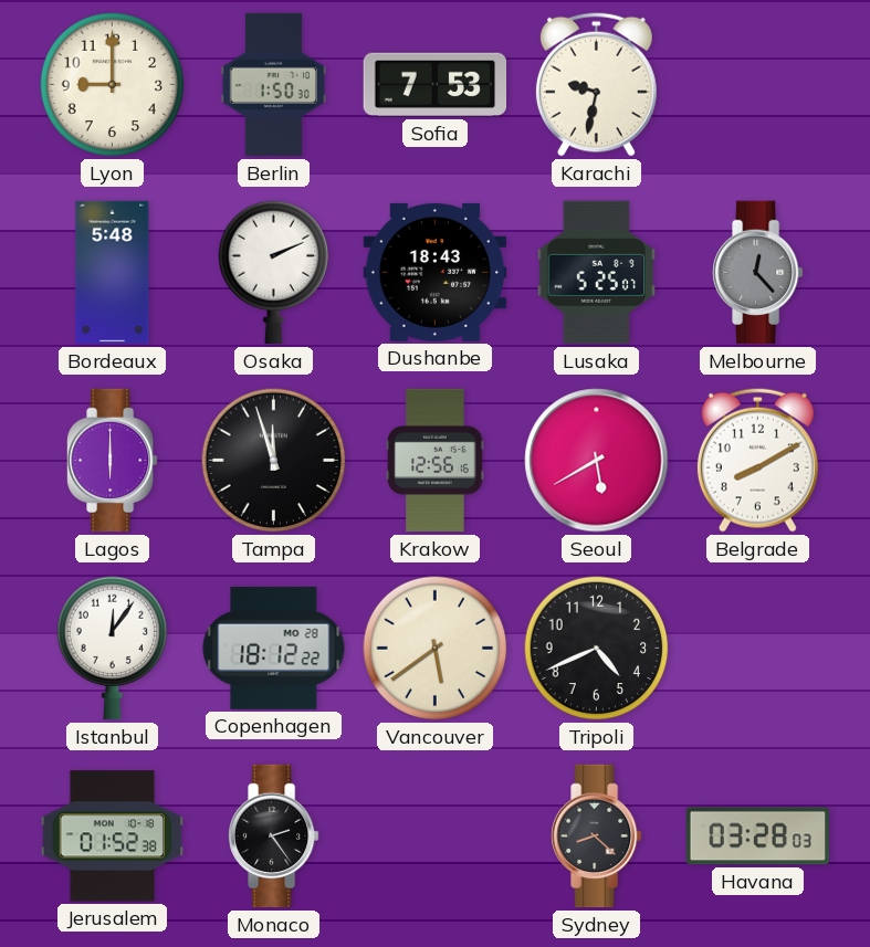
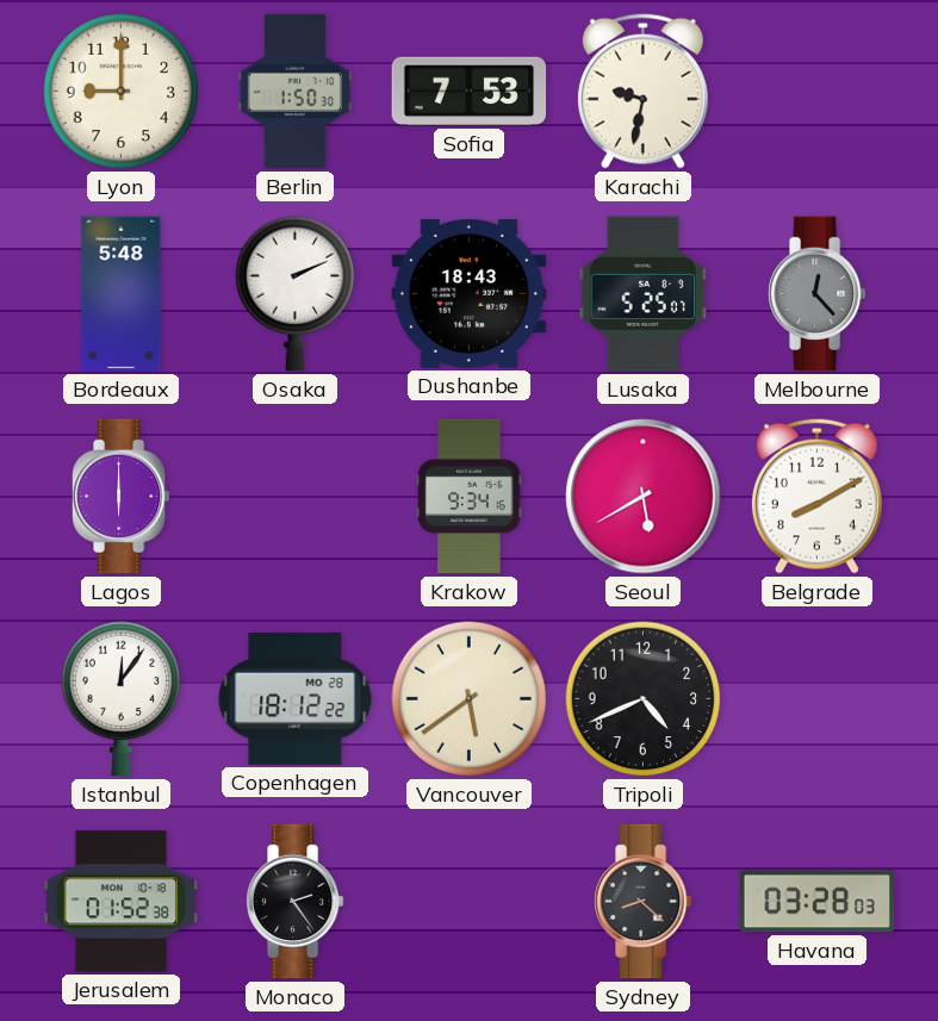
Tampa: 11:57 -> none
Krakow: 12:56 -> 9:34
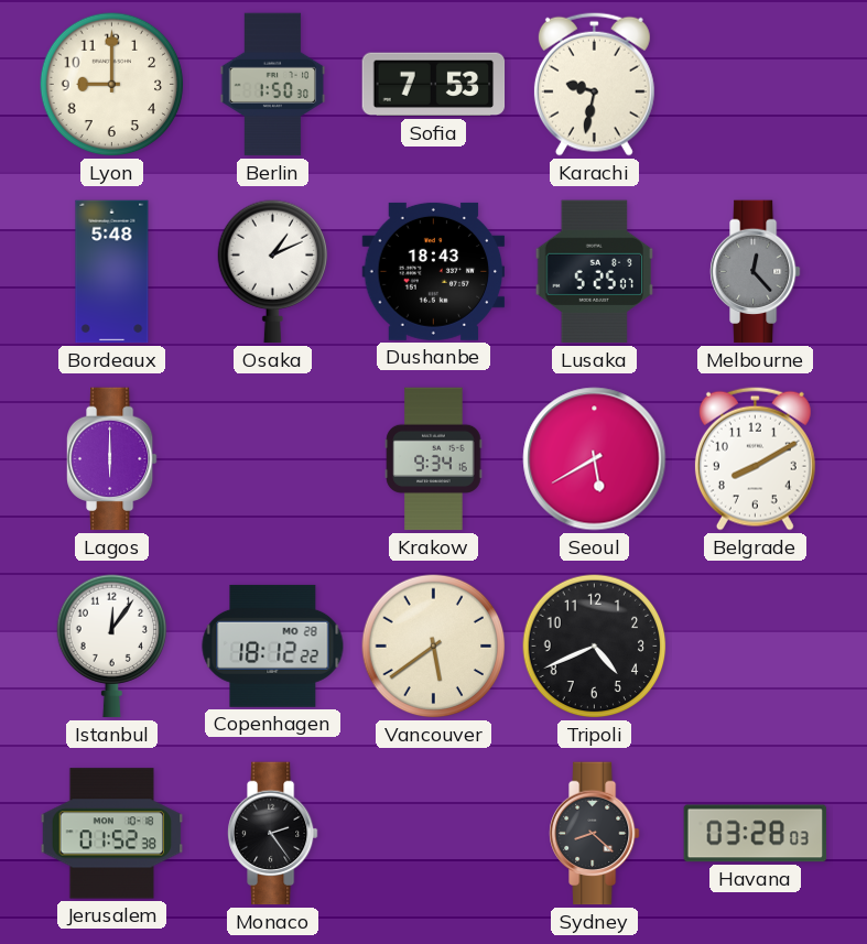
Osaka: 2:11 -> 1:11
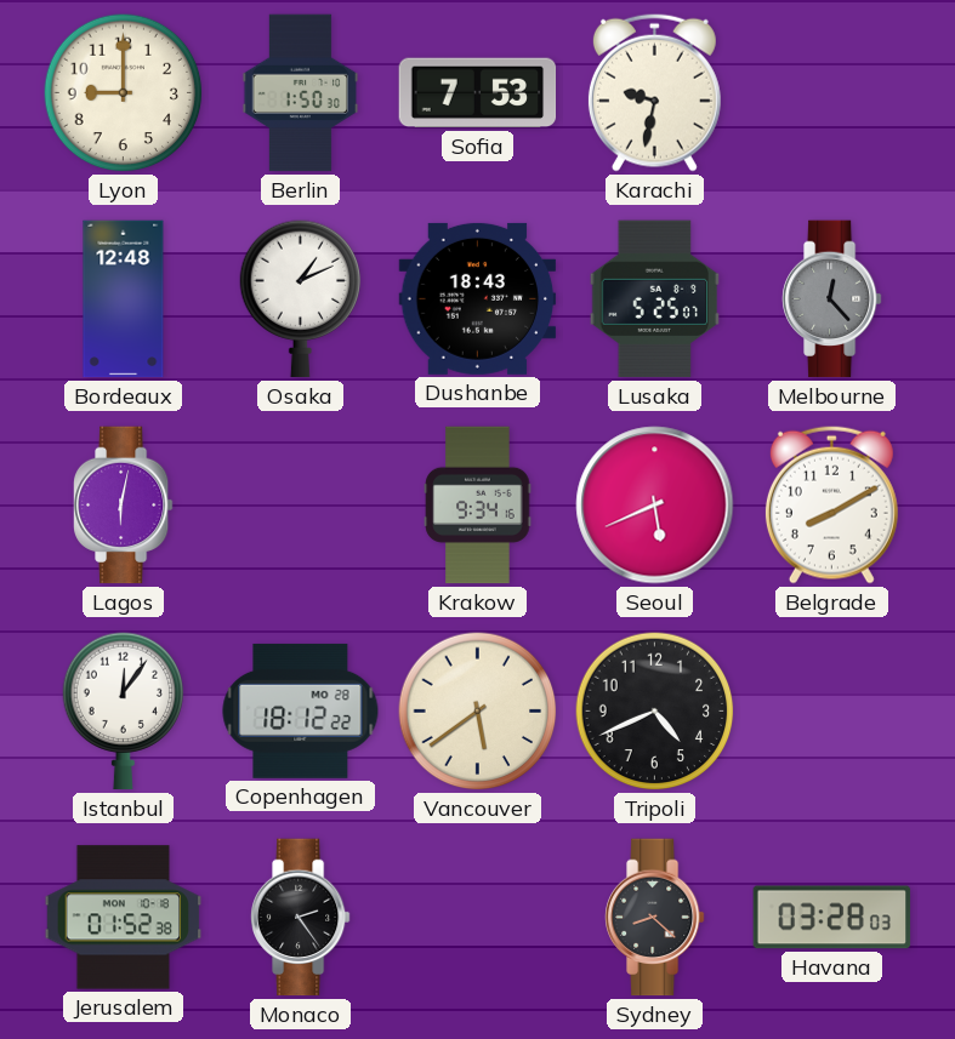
Bordeaux: 5:48 -> 12:48
Lagos: 6:00 -> 6:02
Seoul: 5:40 -> 5:41
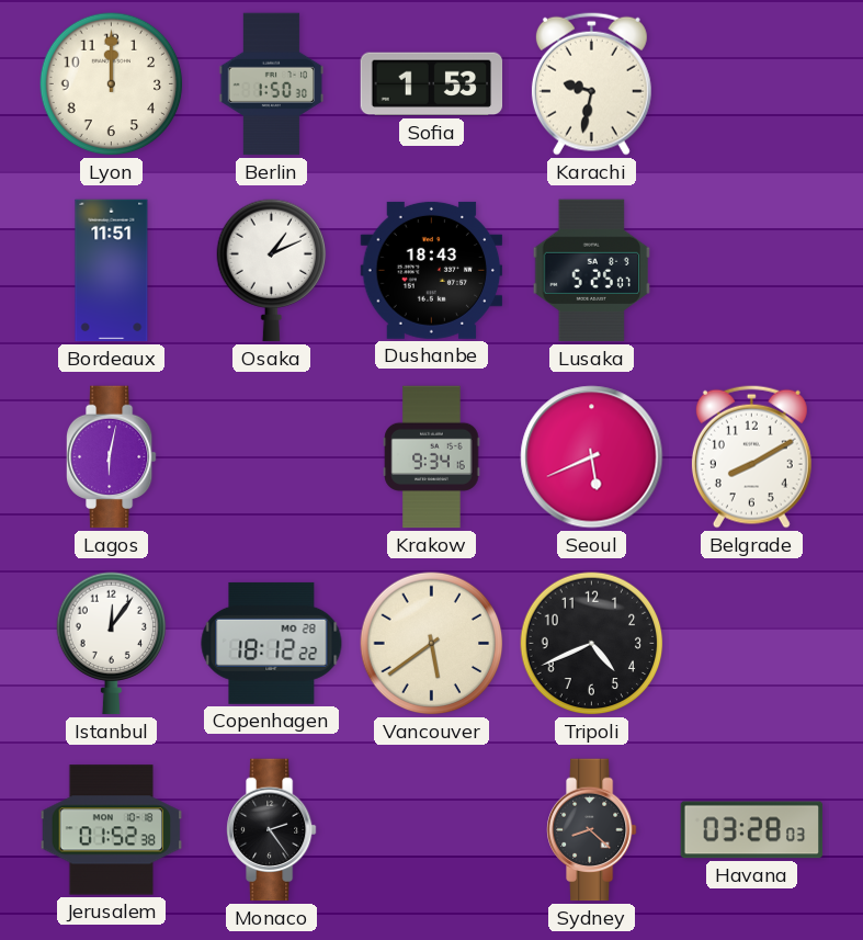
Lyon: 9:00 -> 12:00
Sofia: 7:53 -> 1:53
Bordeaux: 12:48 -> 11:51
Melbourne: 12:23 -> none
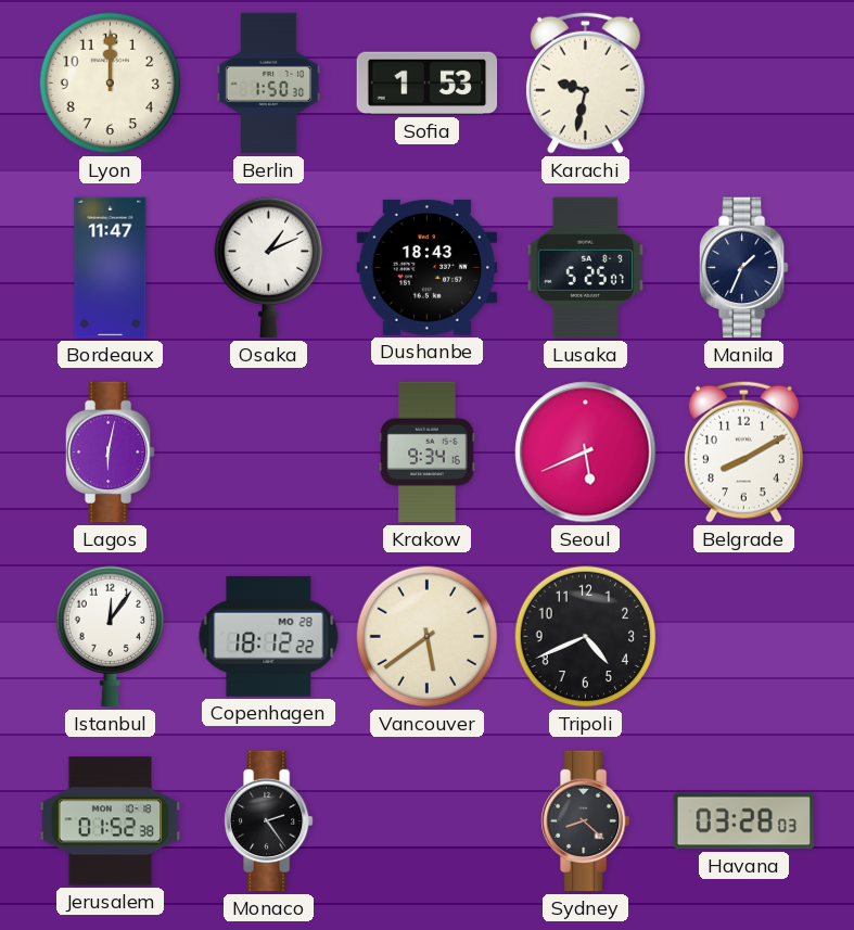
Bordeaux: 11:51 -> 11:47
Manila: none -> 1:34
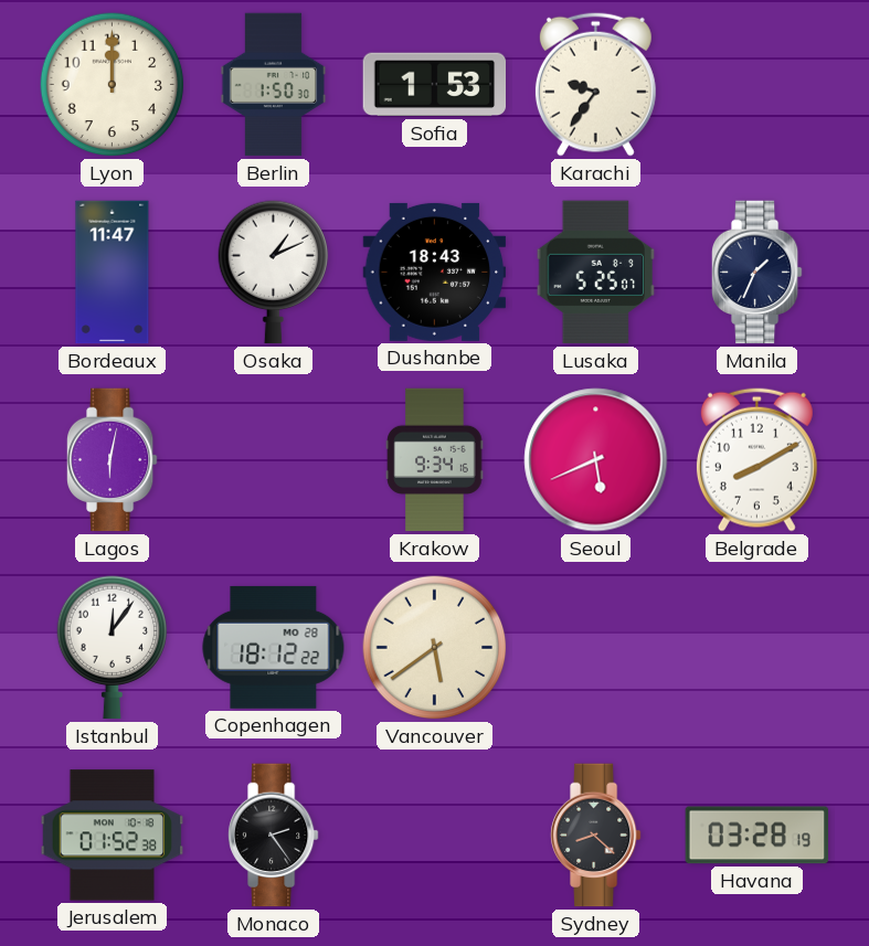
Karachi: 9:32 -> 9:36
Tripoli: 4:41 -> none
Havana: 03:28:03 -> 03:28:19
